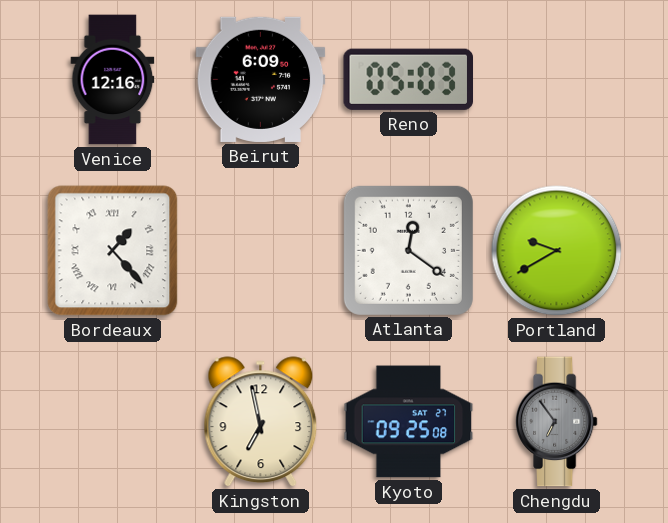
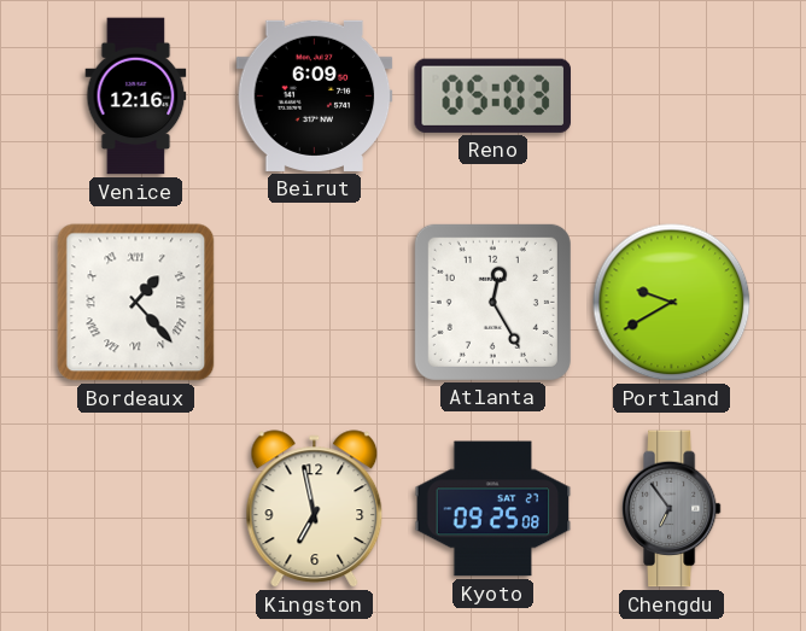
Atlanta: 12:21 -> 12:25
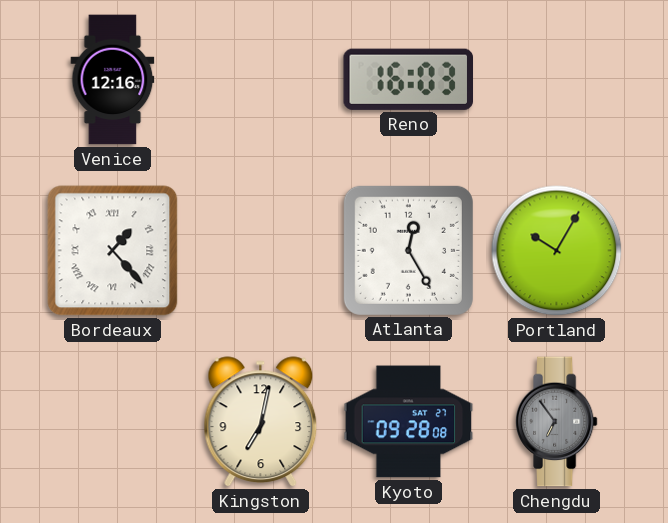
Beirut: 6:09 -> none
Reno: 05:03 -> 16:03
Portland: 9:40 -> 10:05
Kingston: 6:58 -> 7:02
Kyoto: 09:25 -> 09:28
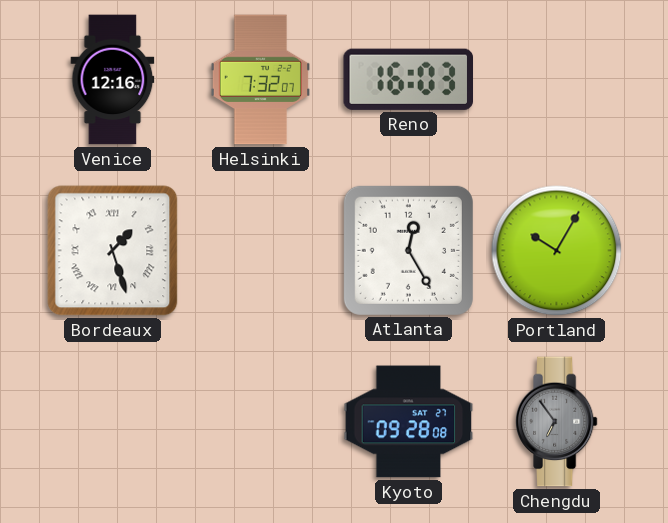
Helsinki: none -> 7:32
Bordeaux: 1:23 -> 1:27
Kingston: 7:02 -> none
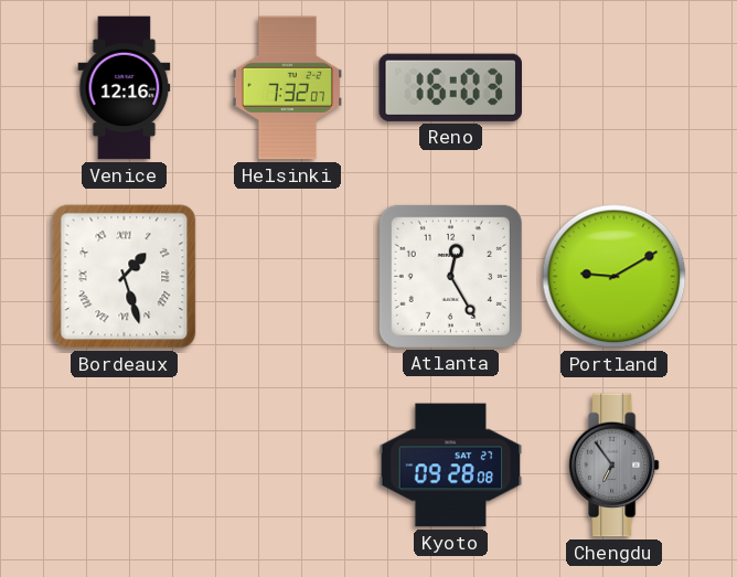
Portland: 10:05 -> 9:10
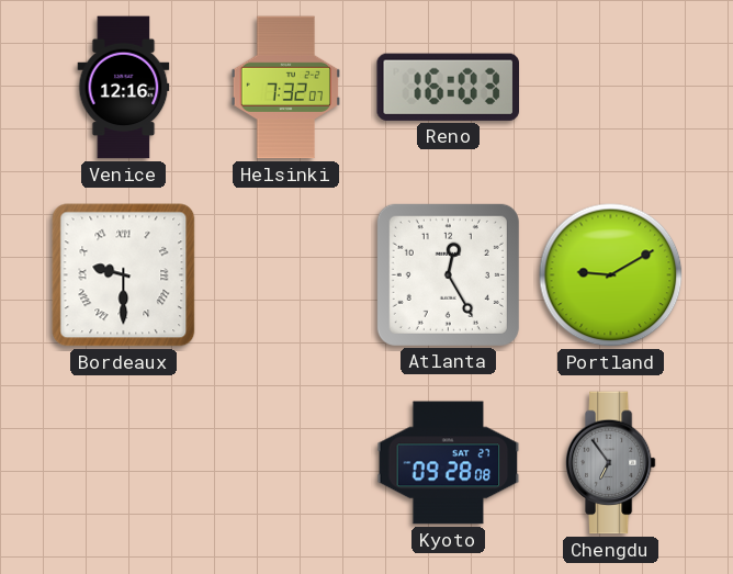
Bordeaux: 1:27 -> 9:30
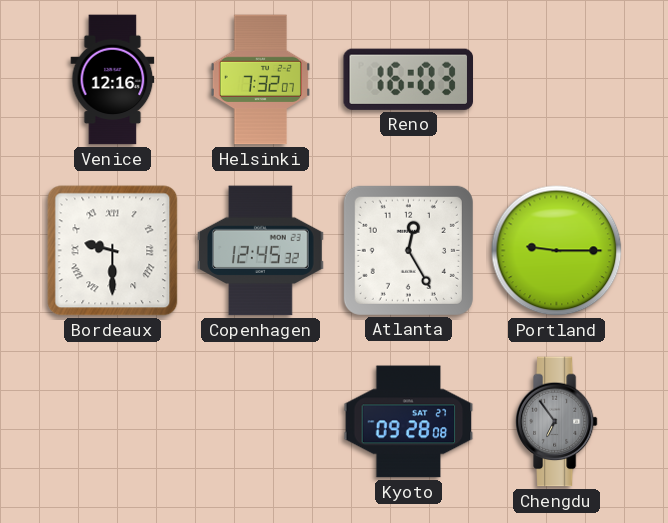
Copenhagen: none -> 12:45
Portland: 9:10 -> 9:15
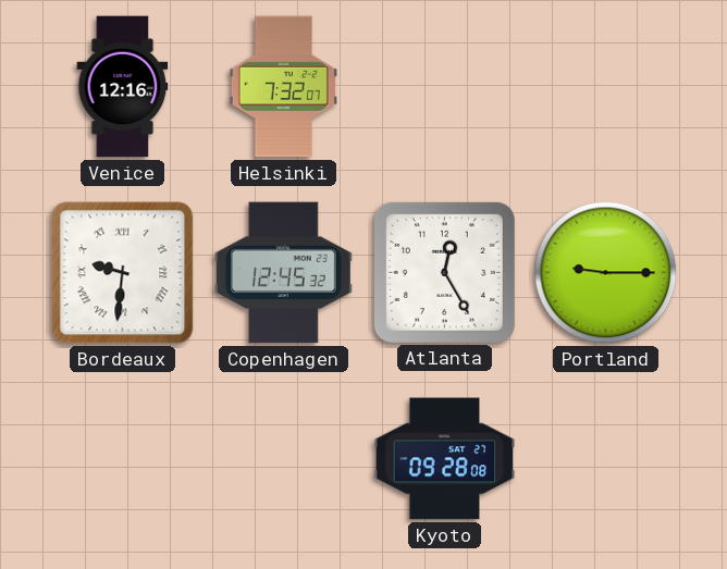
Reno: 16:03 -> none
Bordeaux: 9:30 -> 9:31
Chengdu: 6:54 -> none
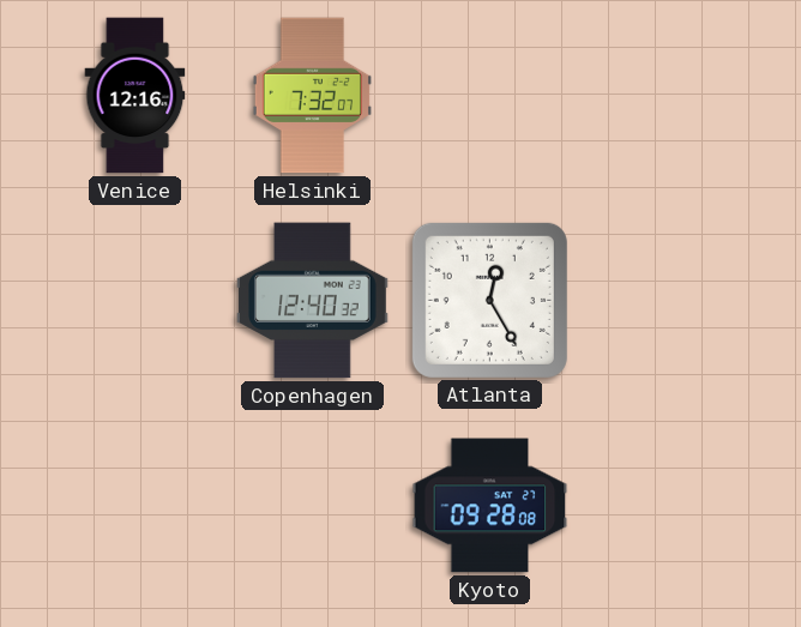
Bordeaux: 9:31 -> none
Copenhagen: 12:45 -> 12:40
Portland: 9:15 -> none
